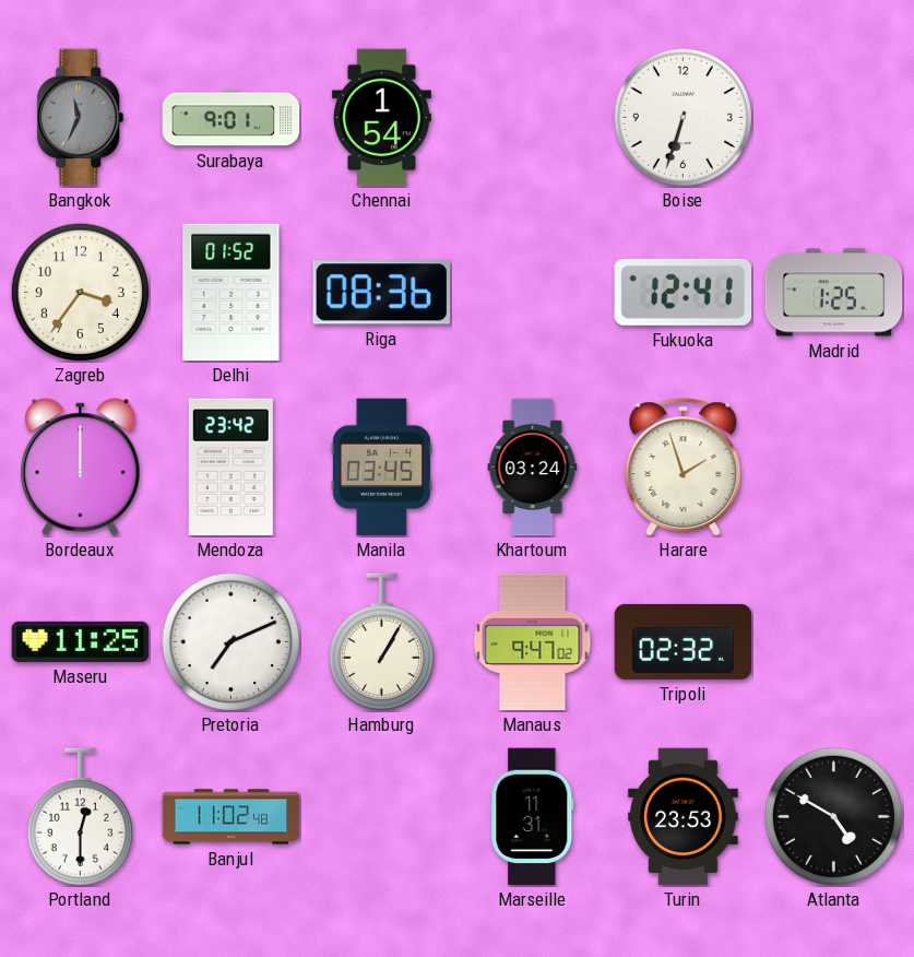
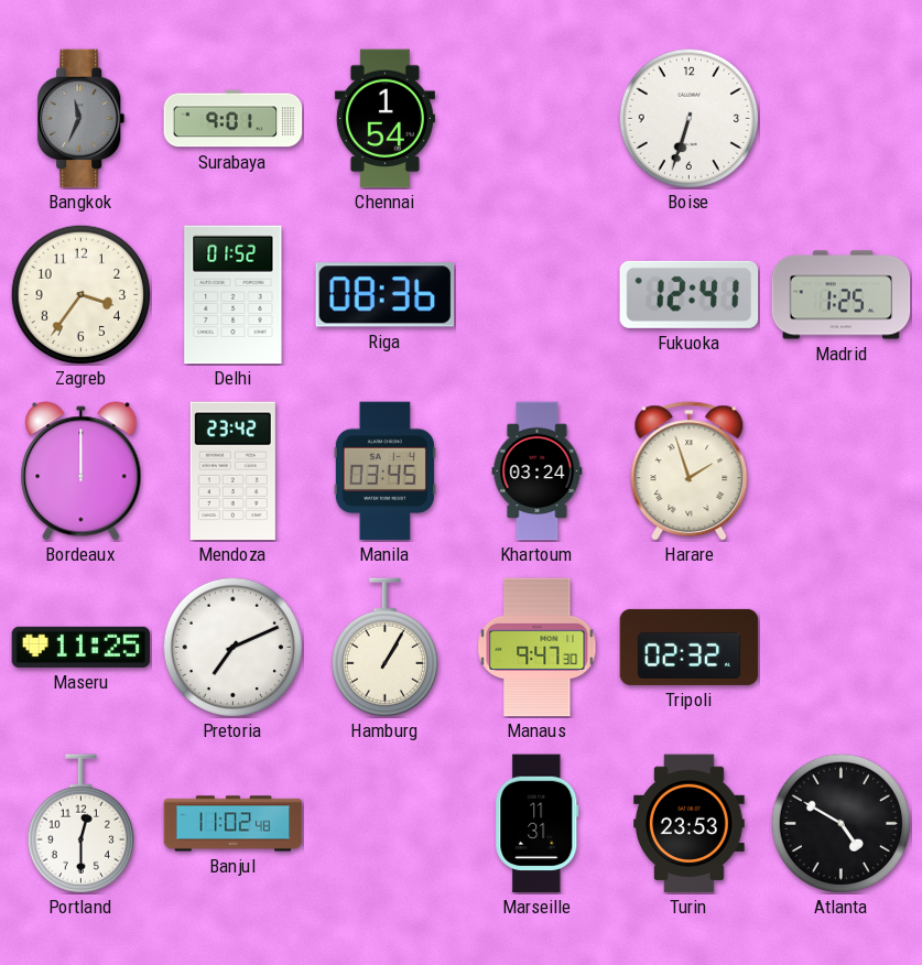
Manaus: 9:47:02 -> 9:47:30
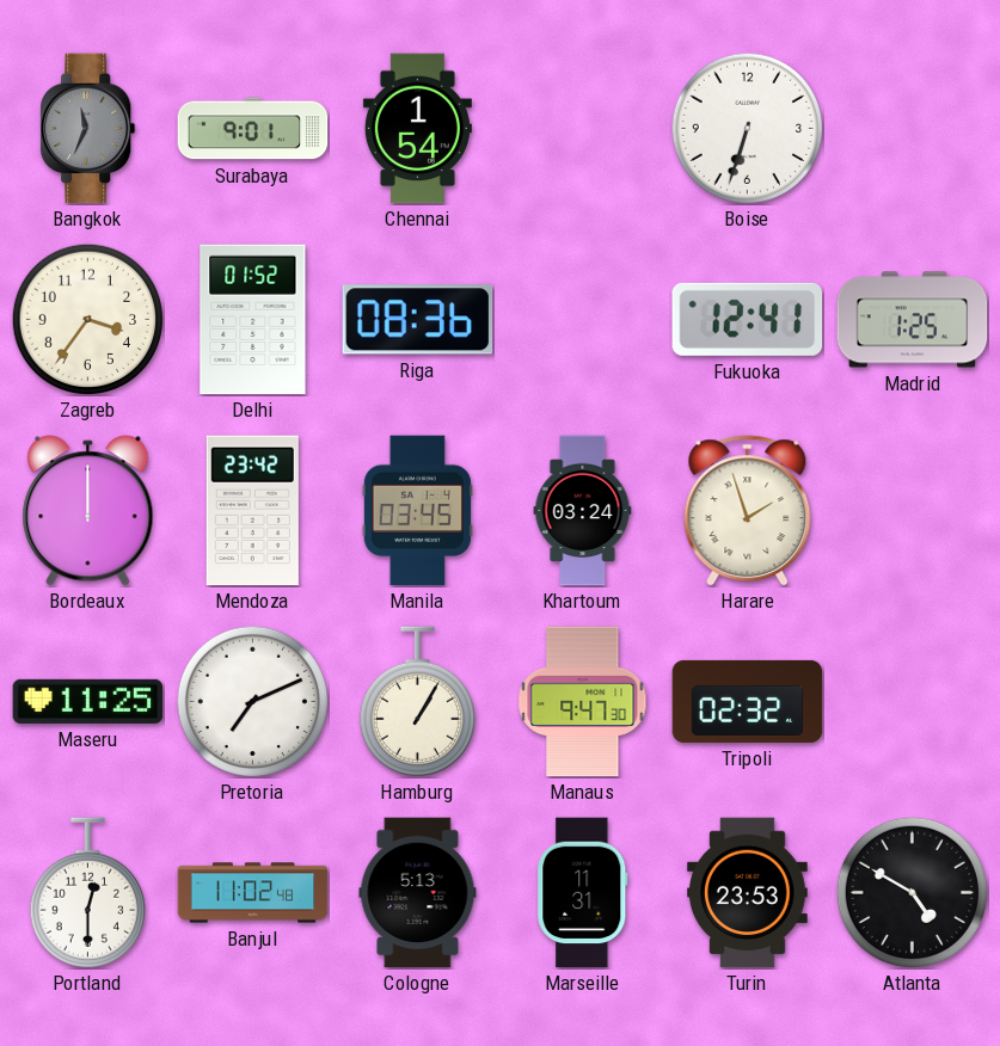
Cologne: none -> 5:13
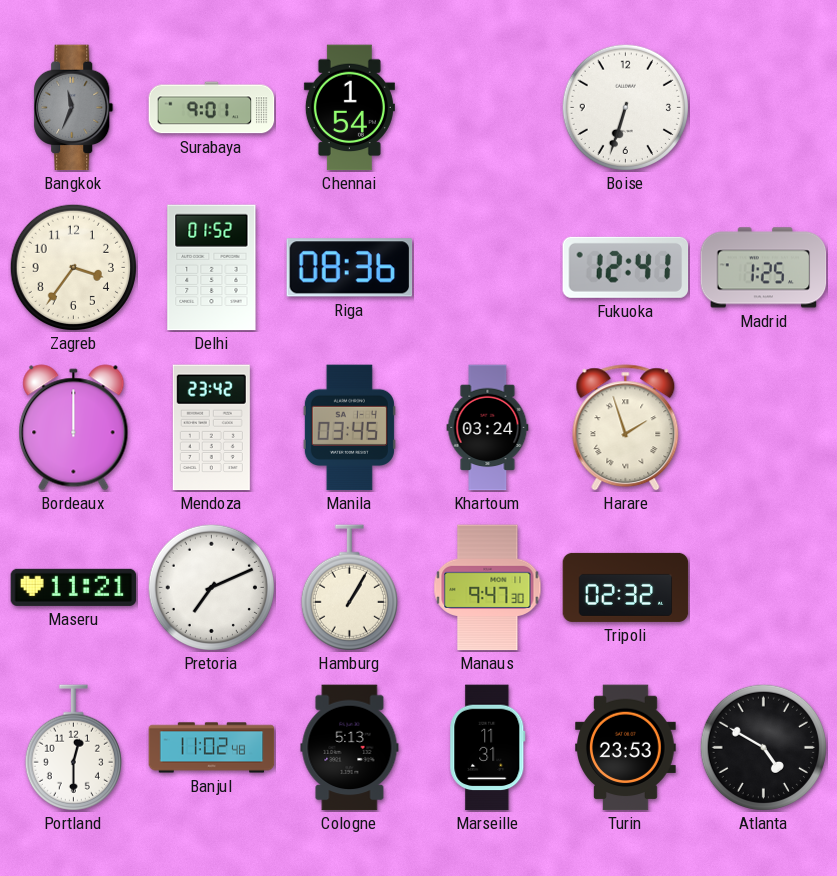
Maseru: 11:25 -> 11:21
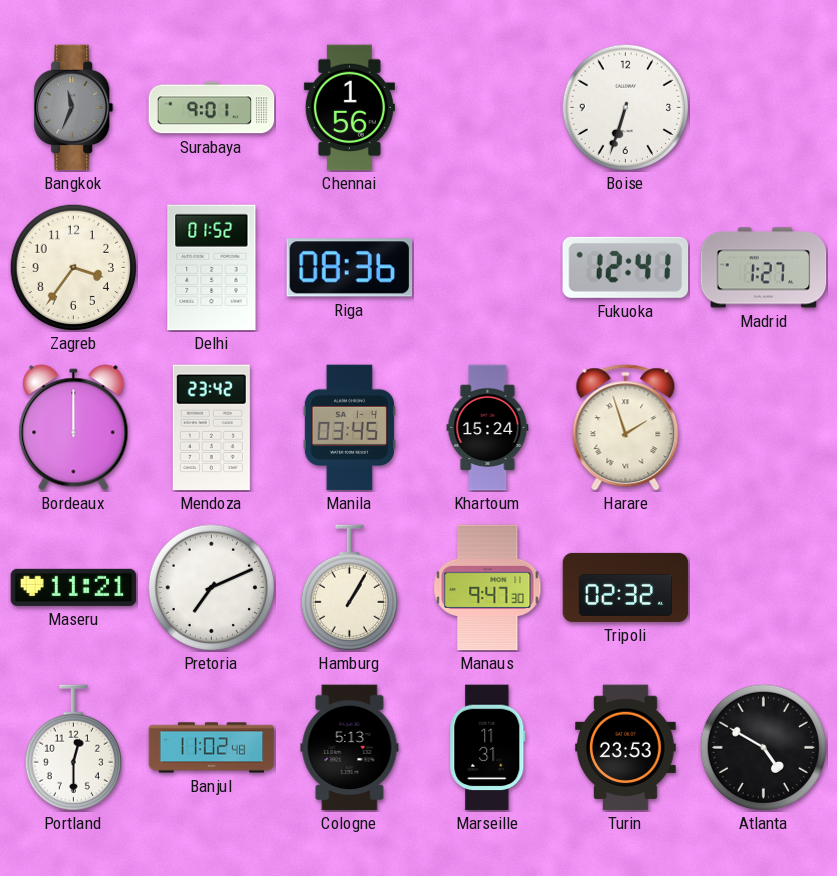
Chennai: 1:54 -> 1:56
Madrid: 1:25 -> 1:27
Khartoum: 03:24 -> 15:24
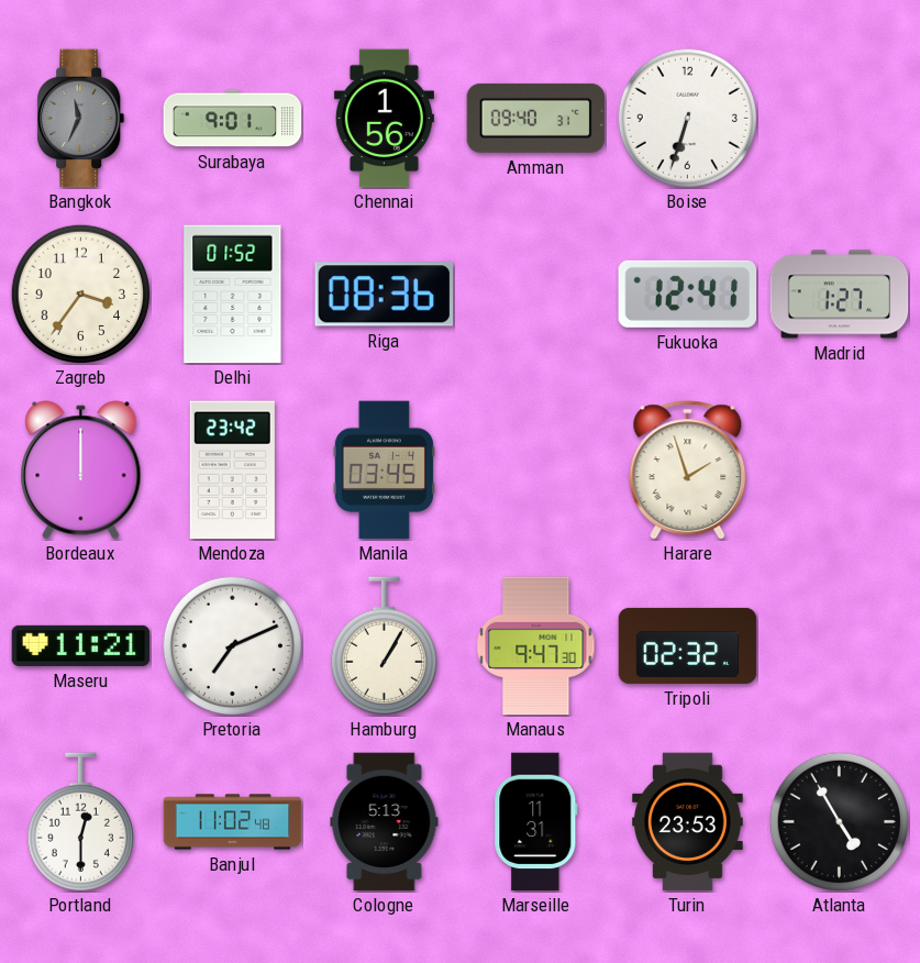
Amman: none -> 09:40
Khartoum: 15:24 -> none
Atlanta: 4:50 -> 4:55
